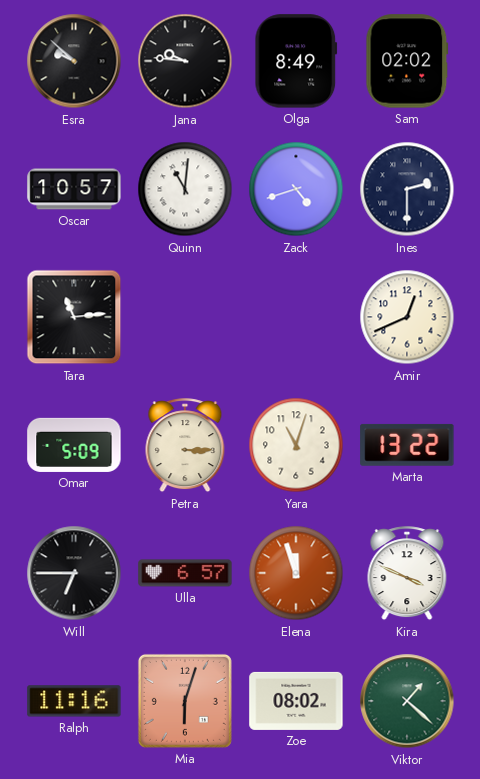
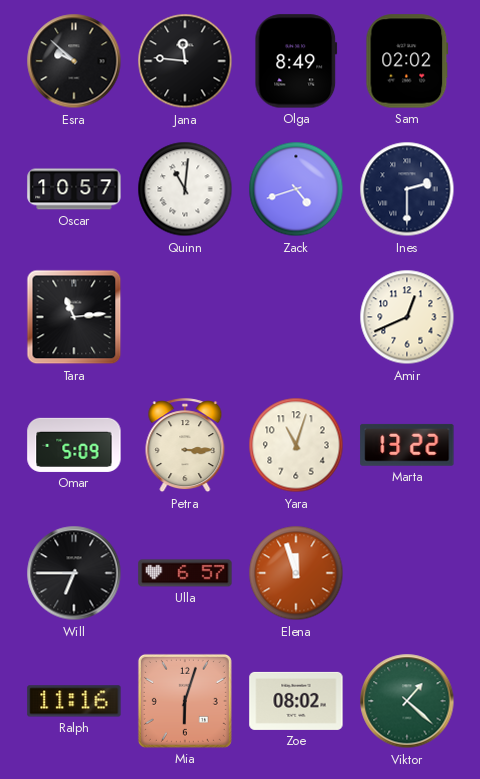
Jana: 9:46 -> 11:46
Kira: 3:49 -> none
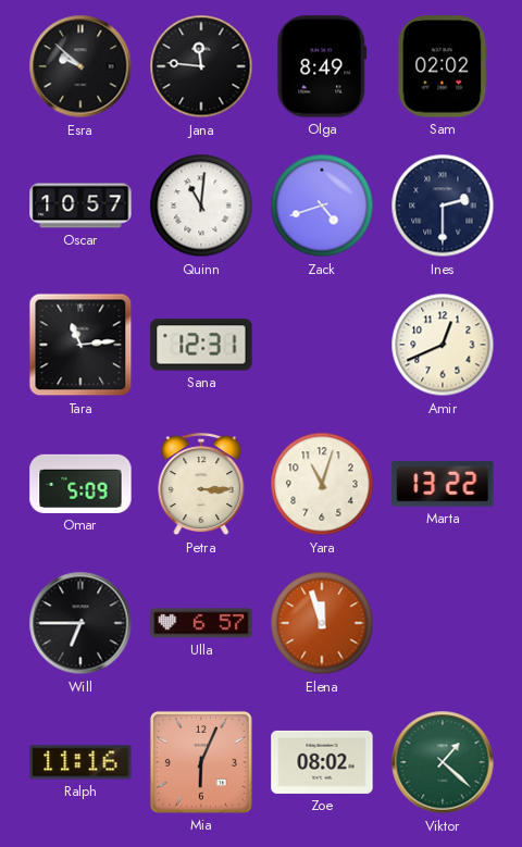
Sana: none -> 12:31
Mia: 6:03 -> 6:04
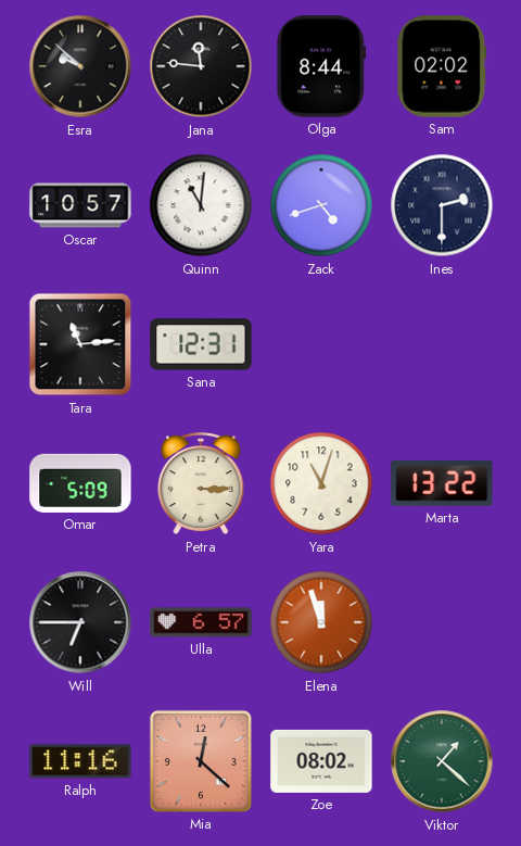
Olga: 8:49 -> 8:44
Amir: 12:41 -> none
Mia: 6:04 -> 12:22
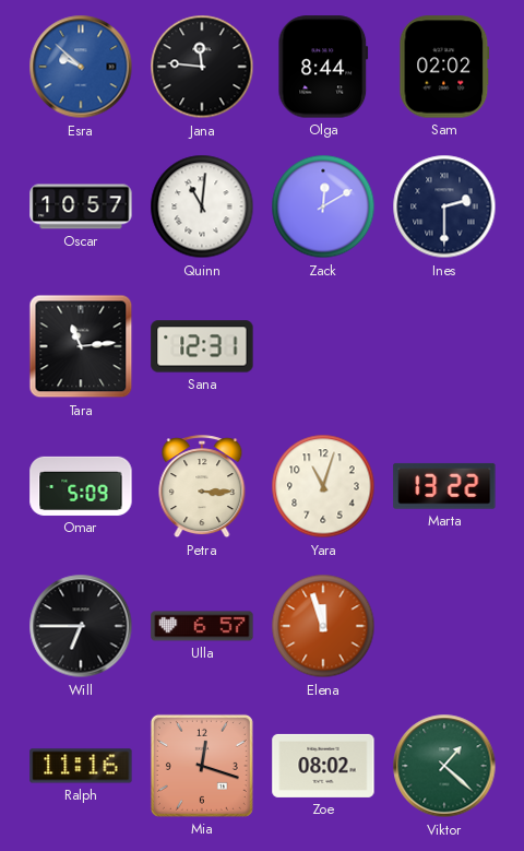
Esra dial: black -> blue
Zack: 4:42 -> 12:10
Mia: 12:22 -> 12:18
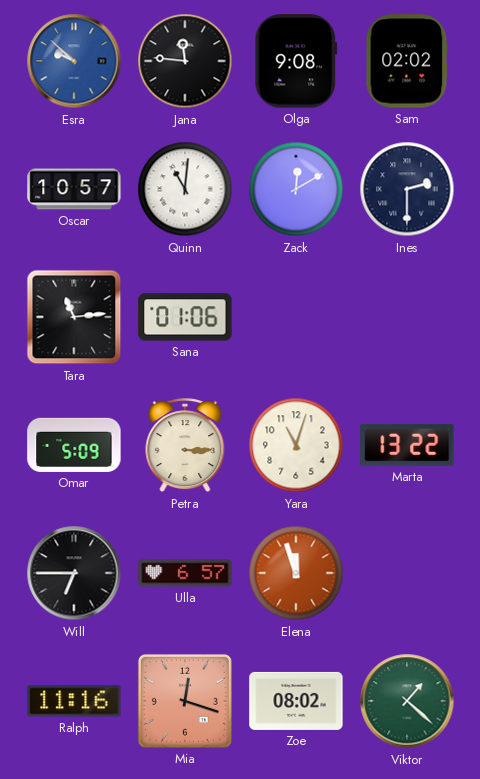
Olga: 8:44 -> 9:08
Sana: 12:31 -> 01:06
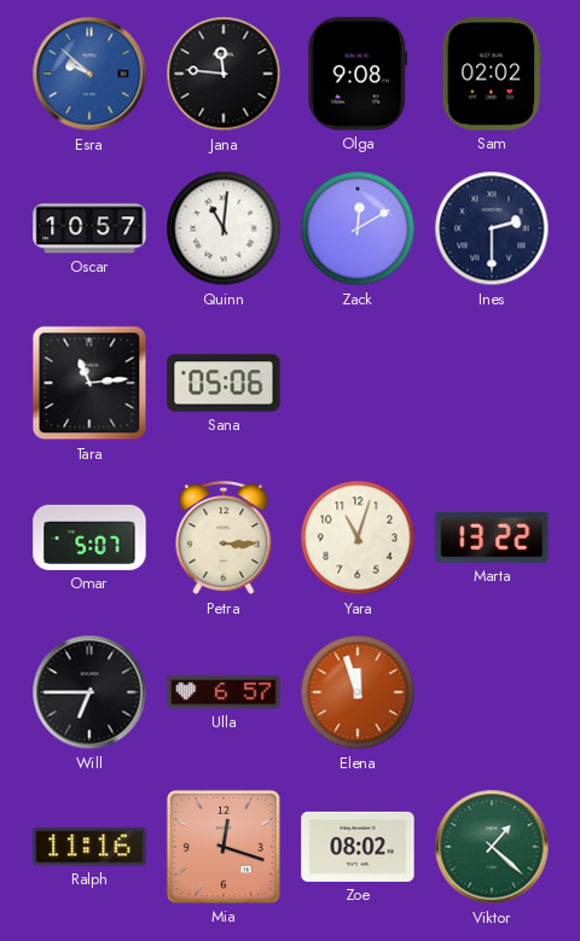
Sana: 01:06 -> 05:06
Omar: 5:09 -> 5:07
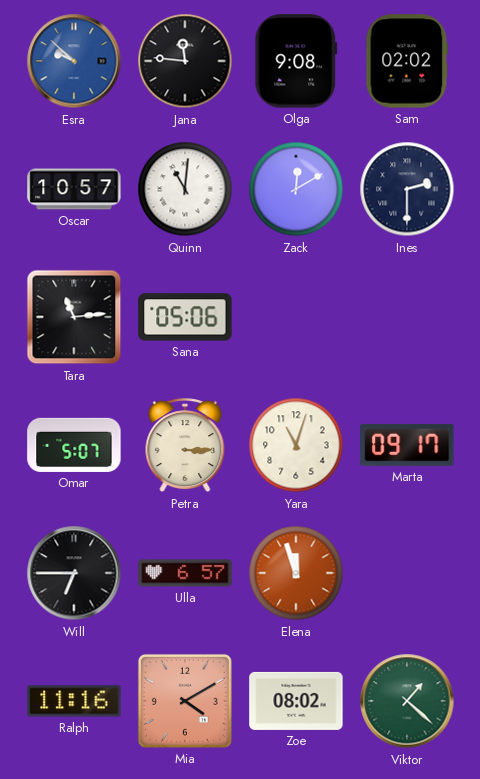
Marta: 13:22 -> 09:17
Mia: 12:18 -> 4:10
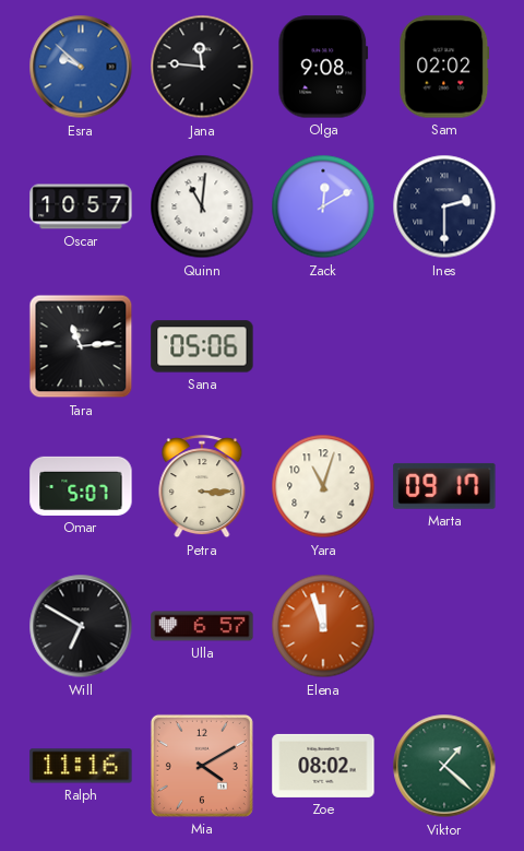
Will: 6:45 -> 6:50
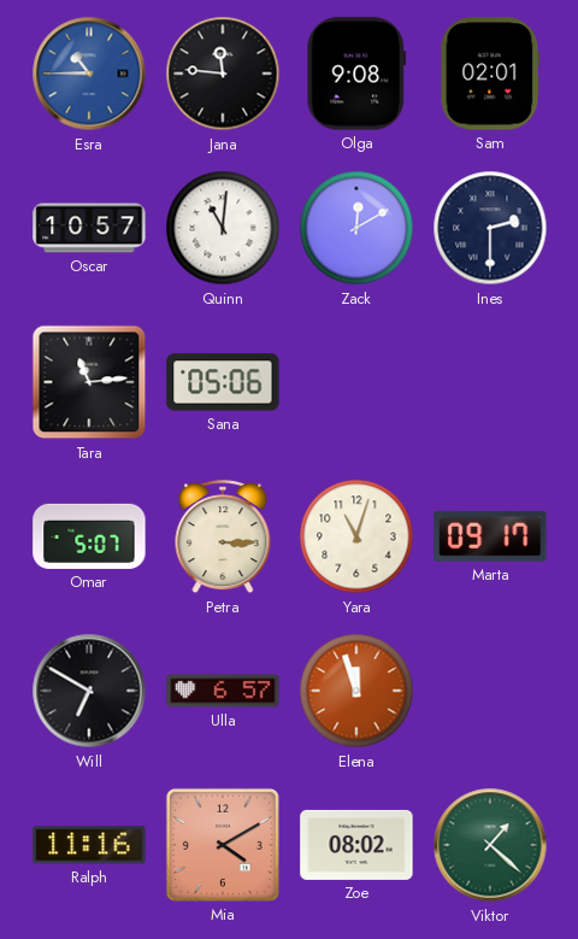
Esra: 9:52 -> 10:45
Sam: 02:02 -> 02:01
